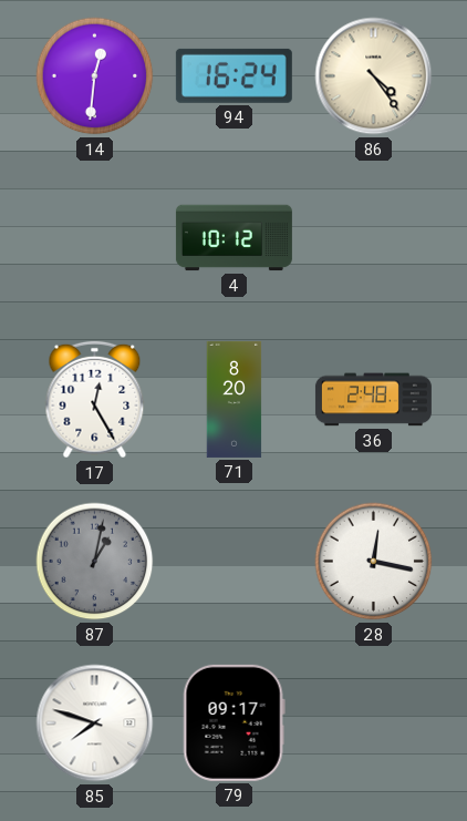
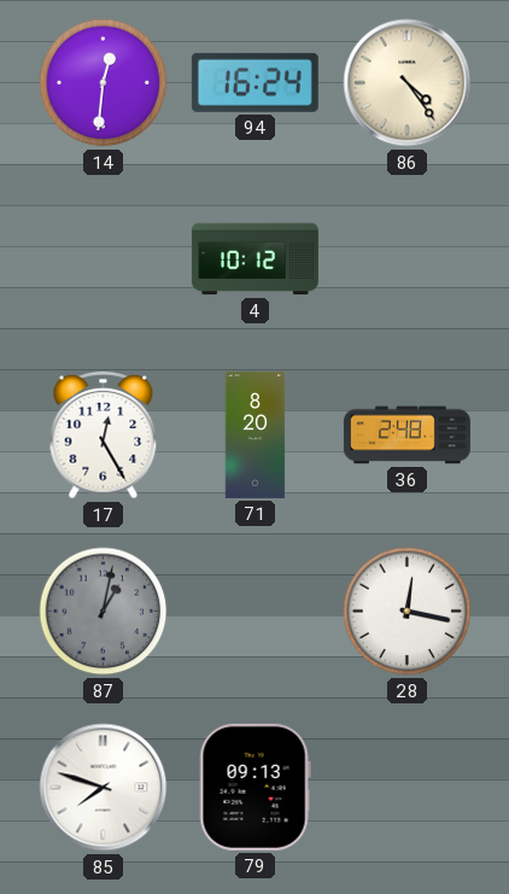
79: 09:17 -> 09:13
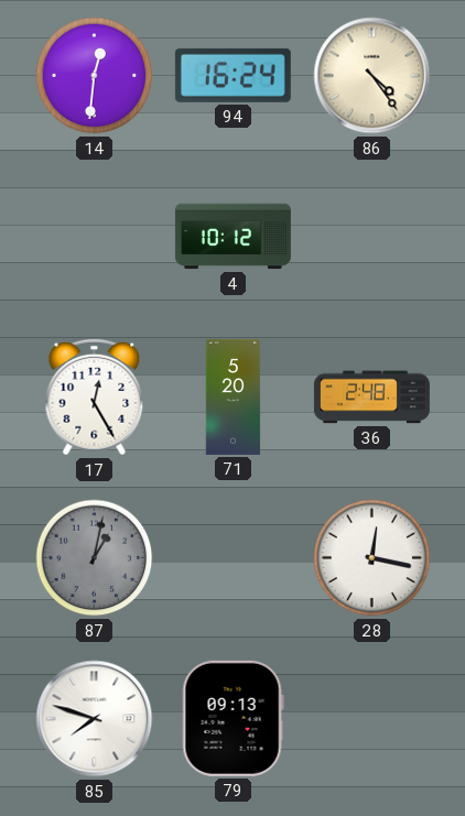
71: 8:20 -> 5:20
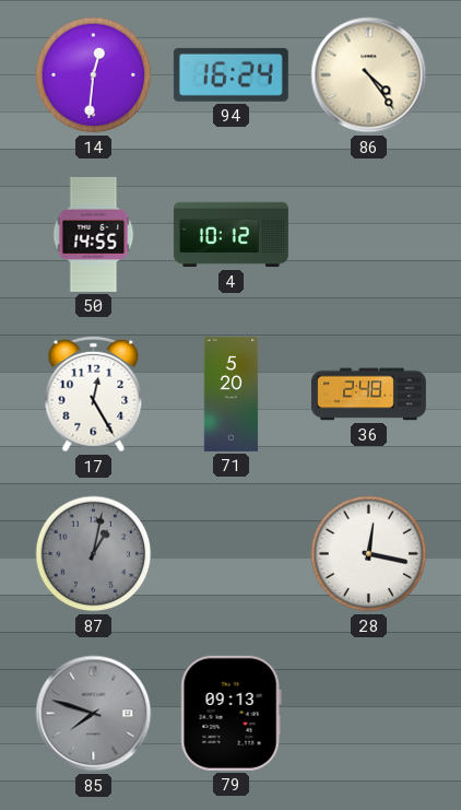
50: none -> 14:55
85 dial: white -> grey
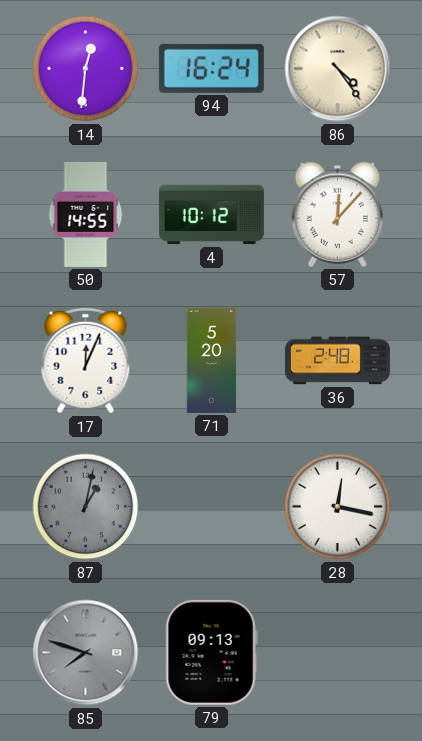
57: none -> 12:07
17: 12:25 -> 12:04
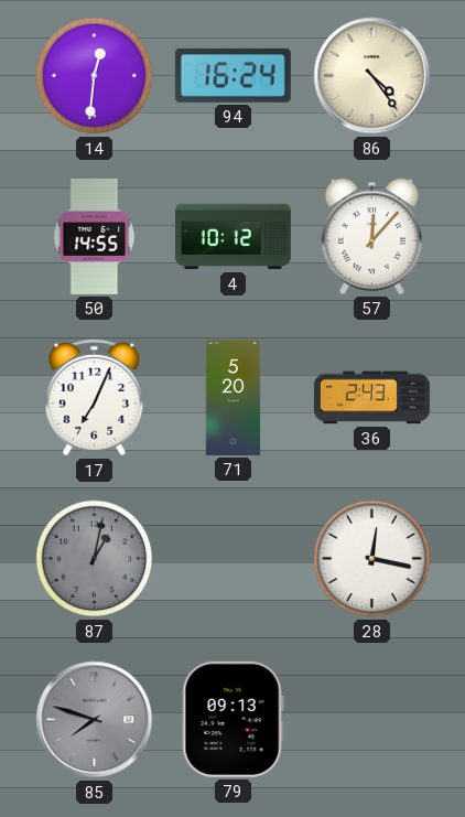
17: 12:04 -> 7:04
36: 2:48 -> 2:43
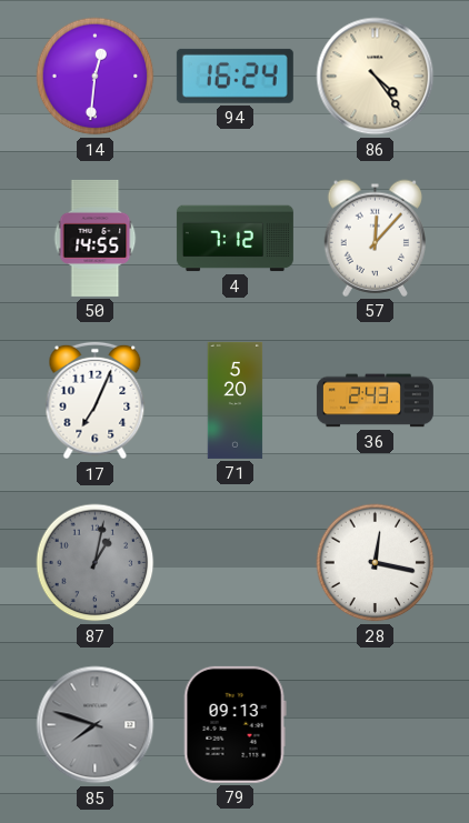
4: 10:12 -> 7:12
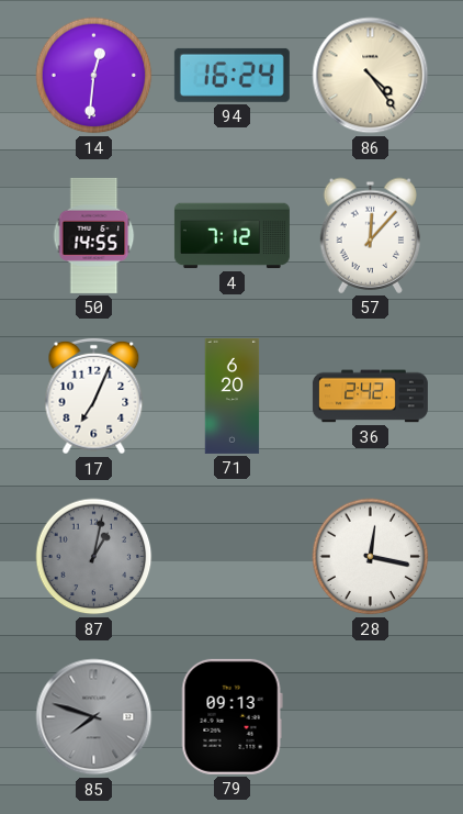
71: 5:20 -> 6:20
36: 2:43 -> 2:42
